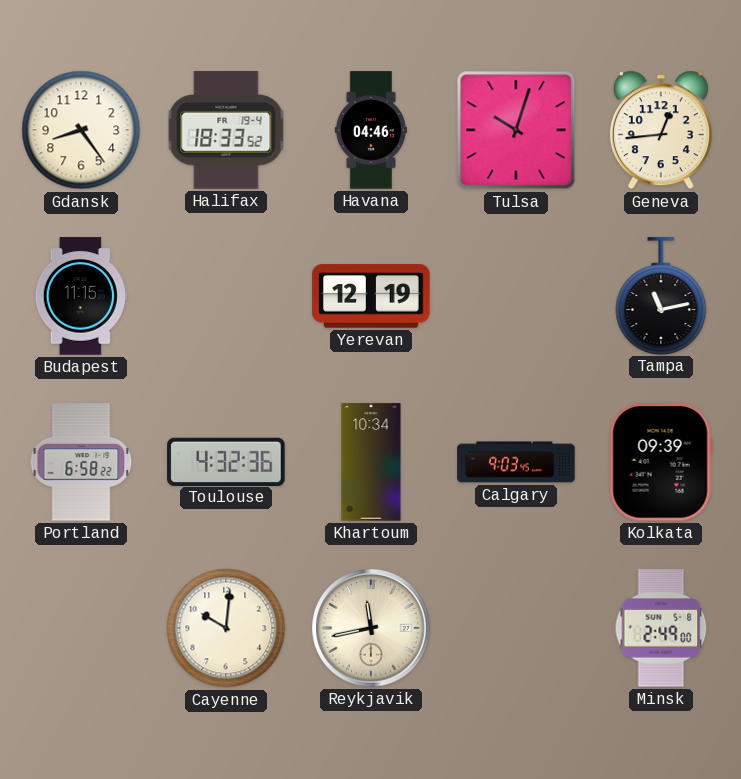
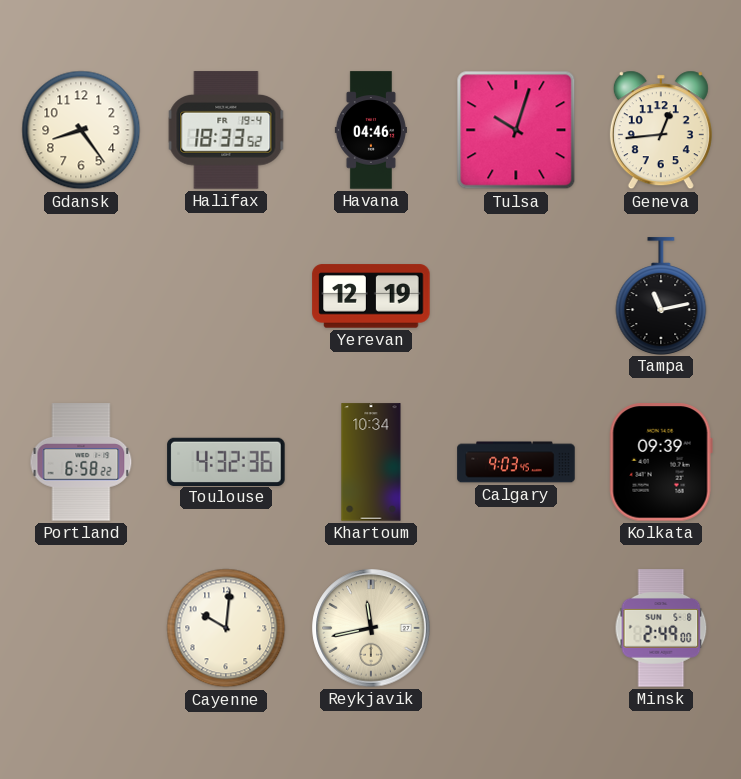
Budapest: 11:15 -> none
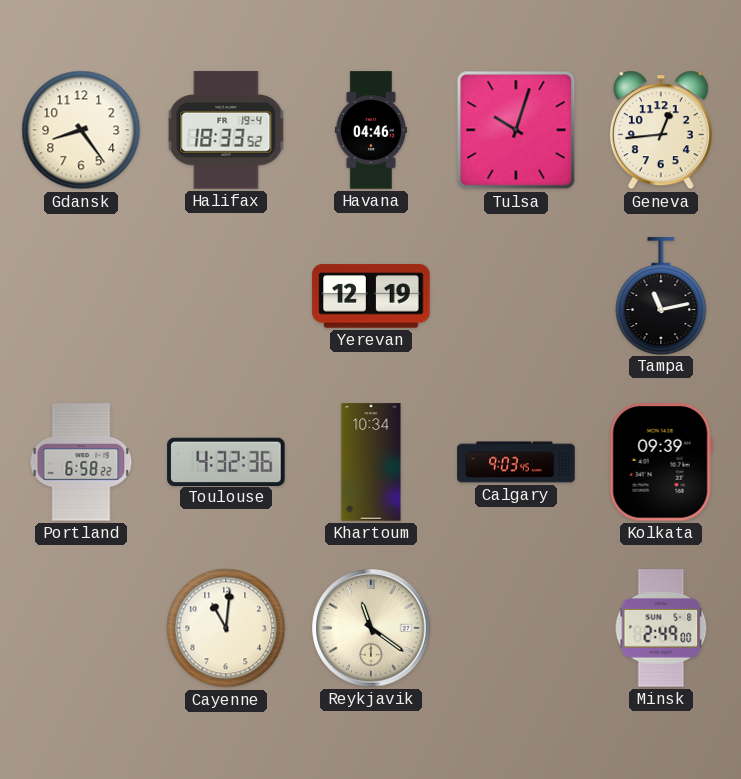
Cayenne: 10:01 -> 11:01
Reykjavik: 11:43 -> 11:21
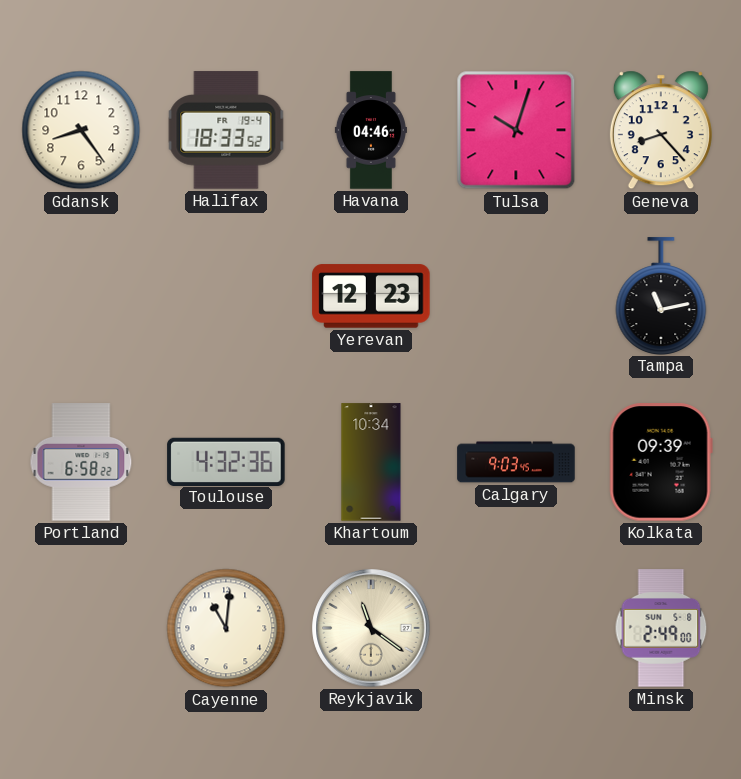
Geneva: 12:44 -> 8:23
Yerevan: 12:19 -> 12:23
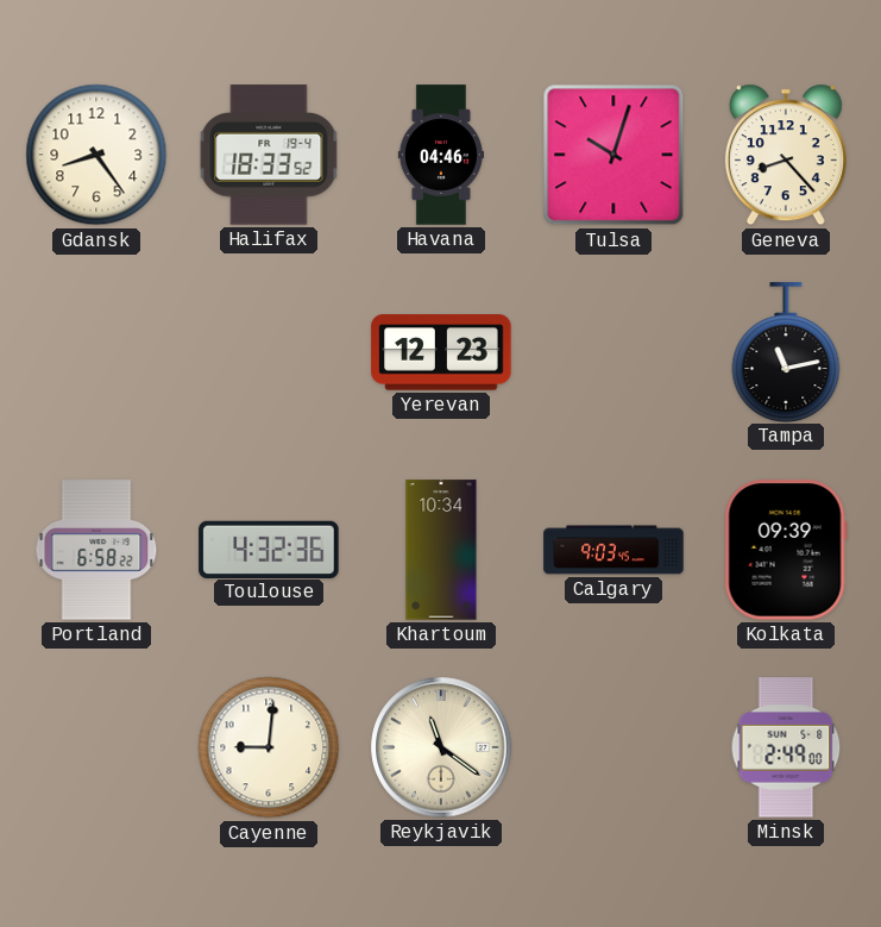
Cayenne: 11:01 -> 9:01
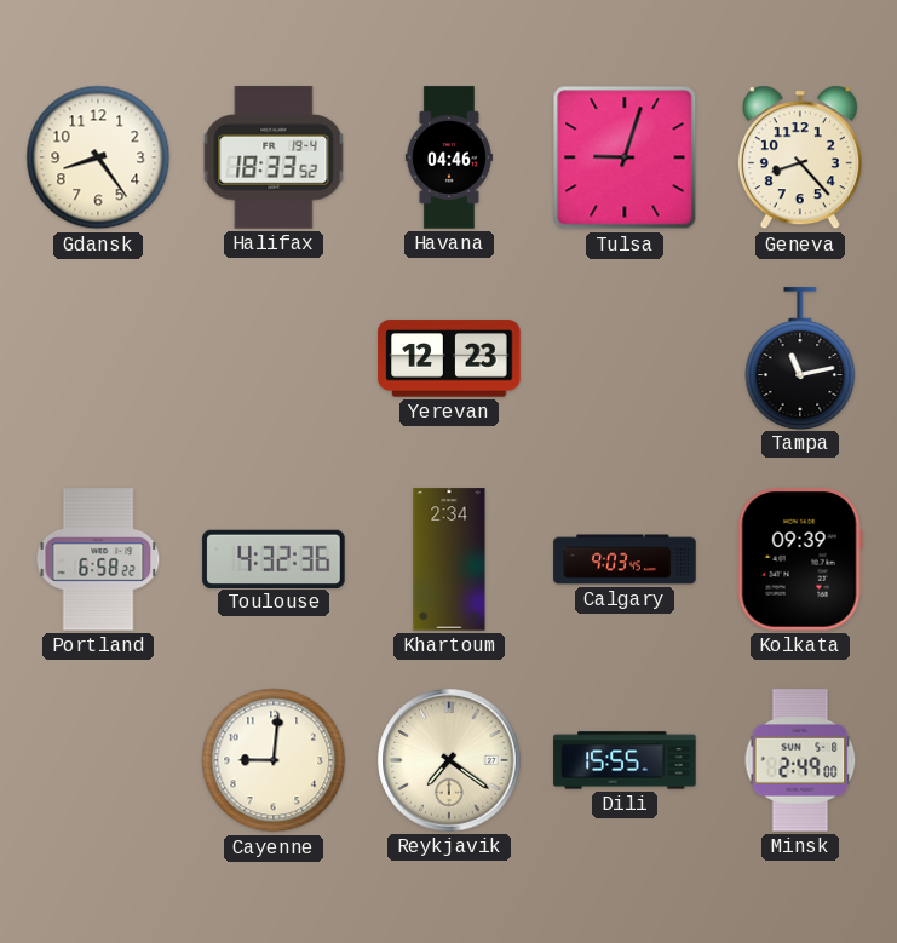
Tulsa: 10:03 -> 9:03
Khartoum: 10:34 -> 2:34
Reykjavik: 11:21 -> 7:21
Dili: none -> 15:55
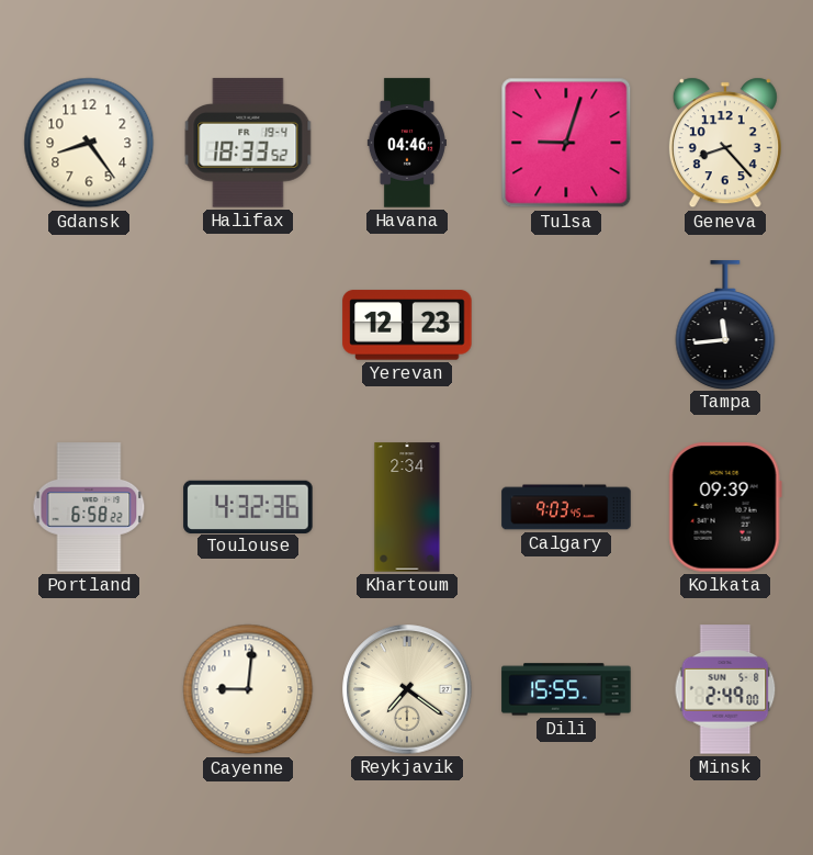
Tampa: 11:13 -> 11:44
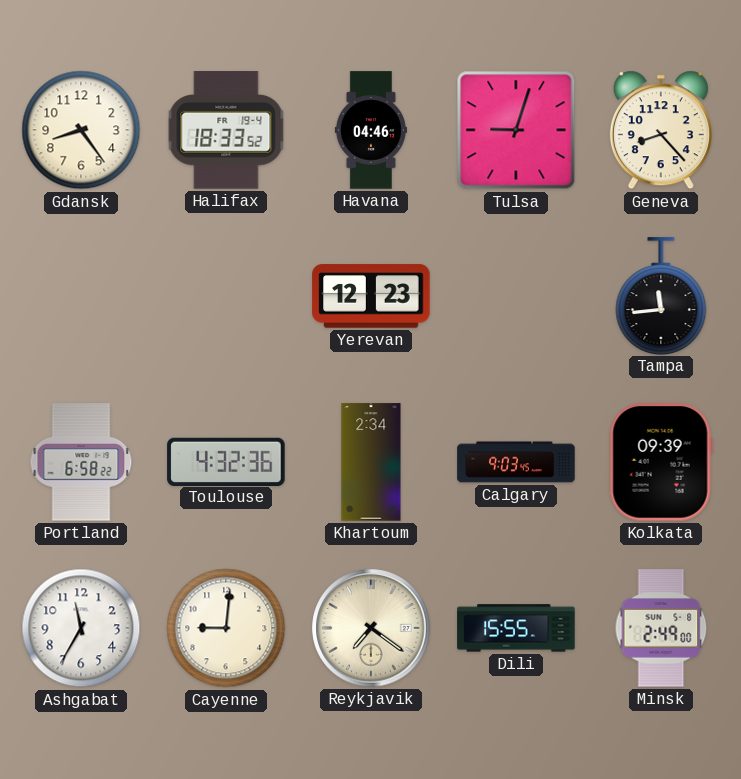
Ashgabat: none -> 11:35
